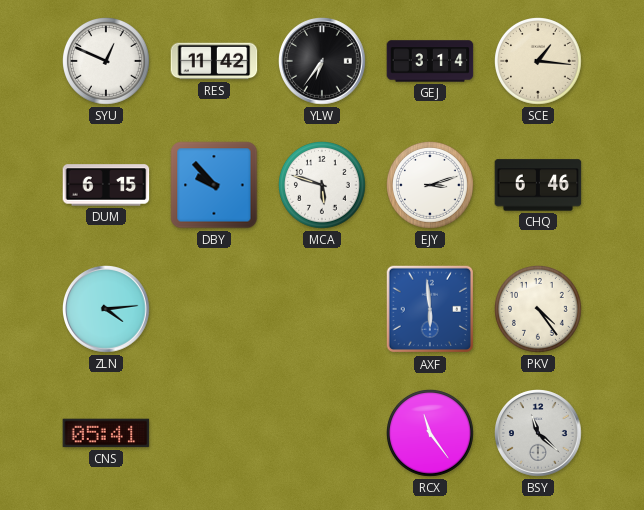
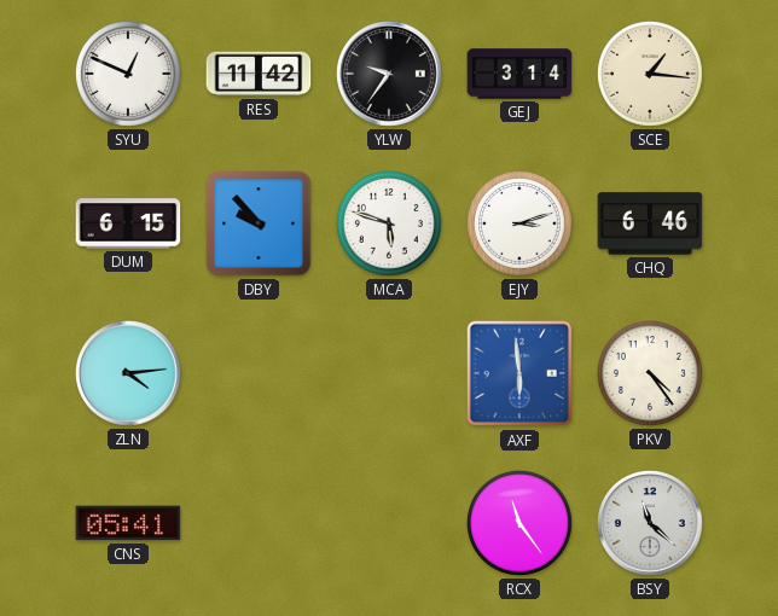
YLW: 6:36 -> 9:36
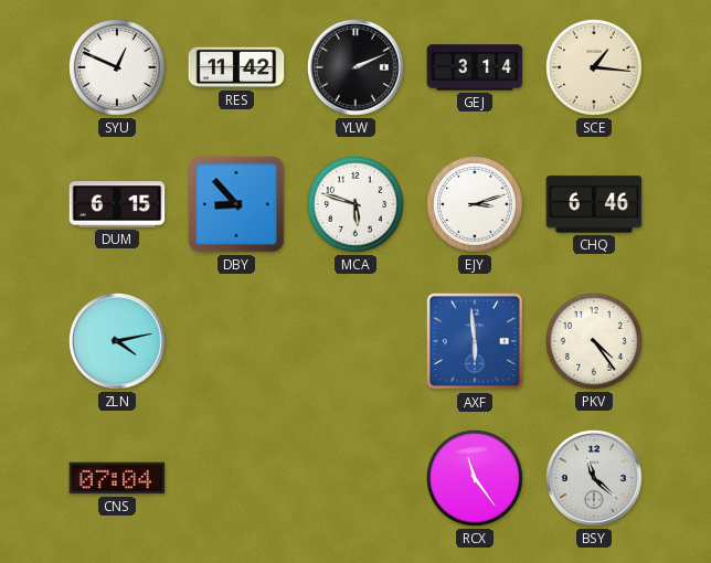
YLW: 9:36 -> 2:11
DBY: 9:53 -> 8:53
ZLN: 4:14 -> 4:13
CNS: 05:41 -> 07:04
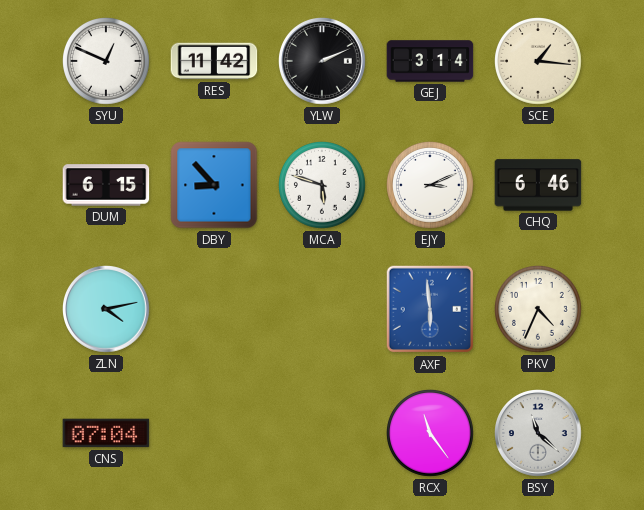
EJY: 3:12 -> 3:11
PKV: 4:24 -> 4:34
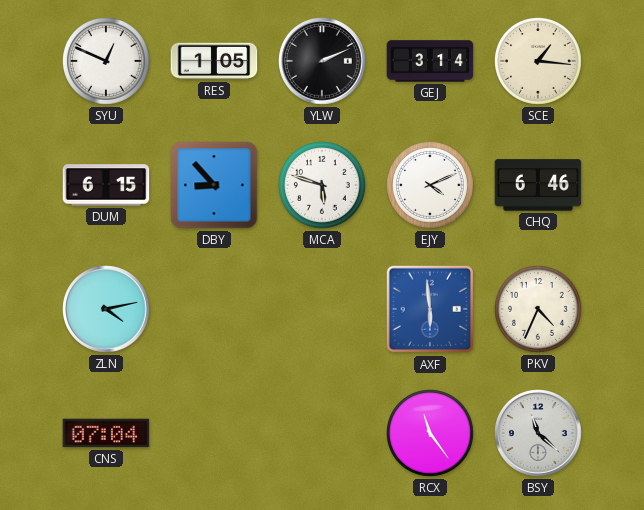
RES: 11:42 -> 1:05
EJY: 3:11 -> 4:11
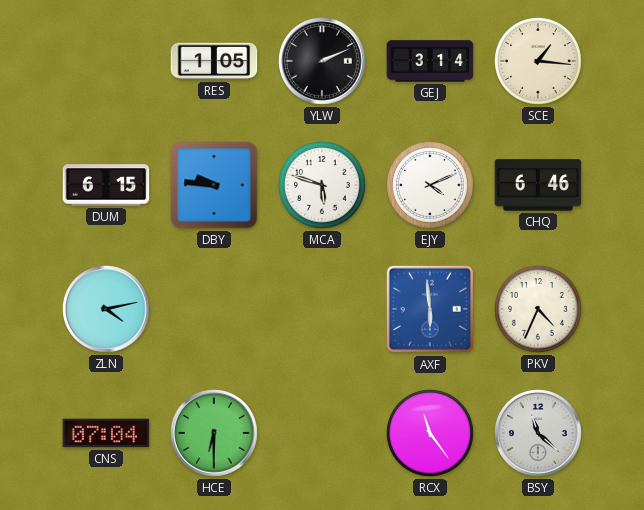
SYU: 12:49 -> none
DBY: 8:53 -> 9:46
HCE: none -> 6:30
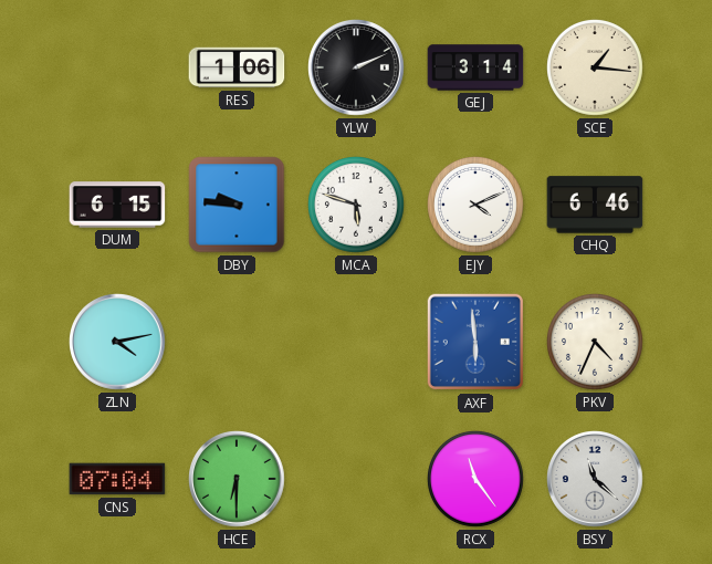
RES: 1:05 -> 1:06
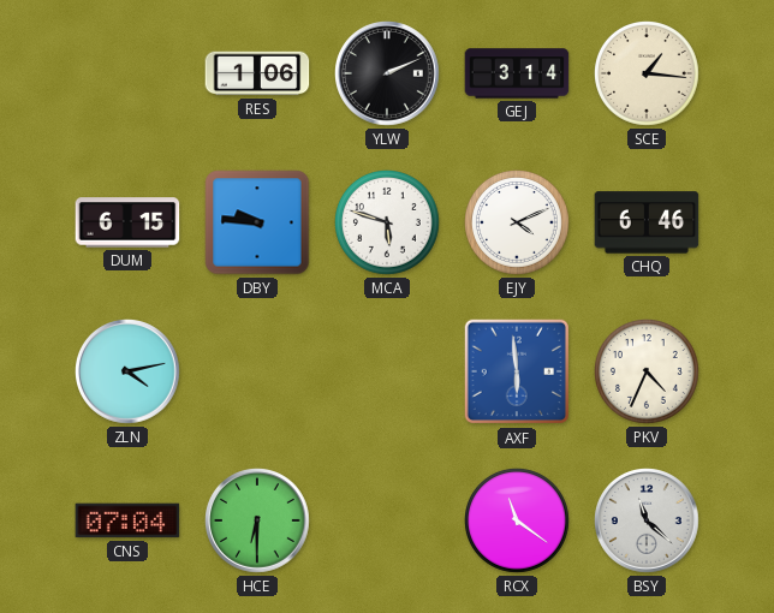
RCX: 11:24 -> 11:21
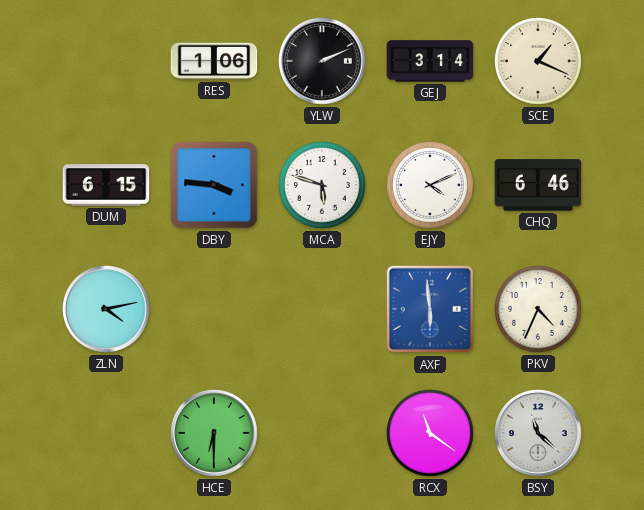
SCE: 1:16 -> 1:19
DBY: 9:46 -> 3:46
CNS: 07:04 -> none
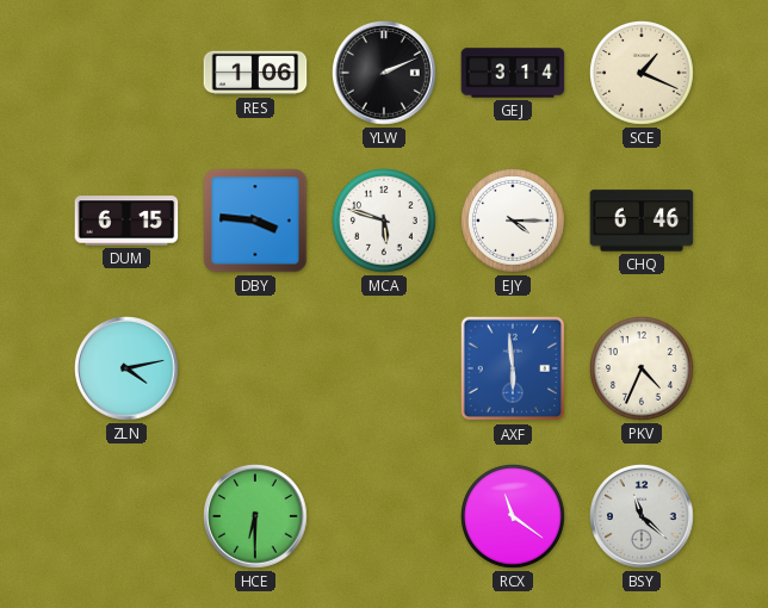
EJY: 4:11 -> 4:15
